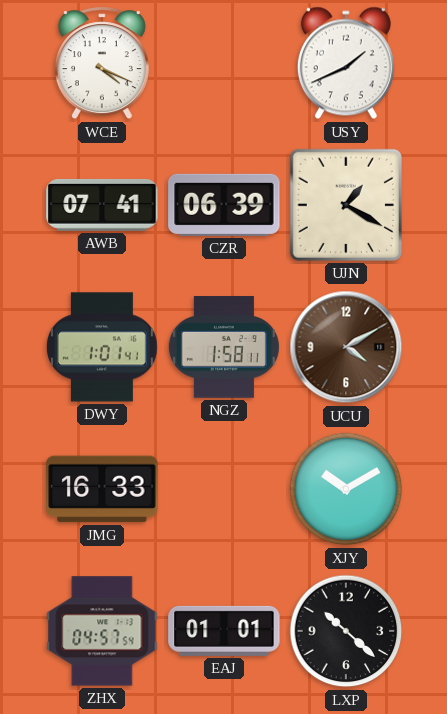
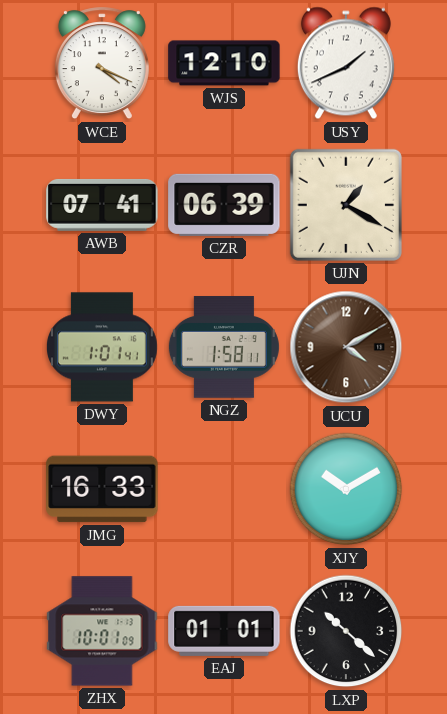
WJS: none -> 12:10
ZHX: 04:57 -> 10:01
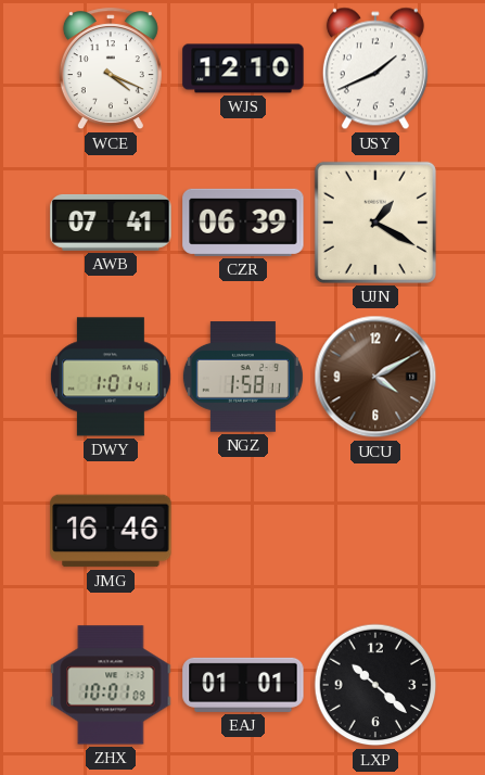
JMG: 16:33 -> 16:46
XJY: 10:10 -> none
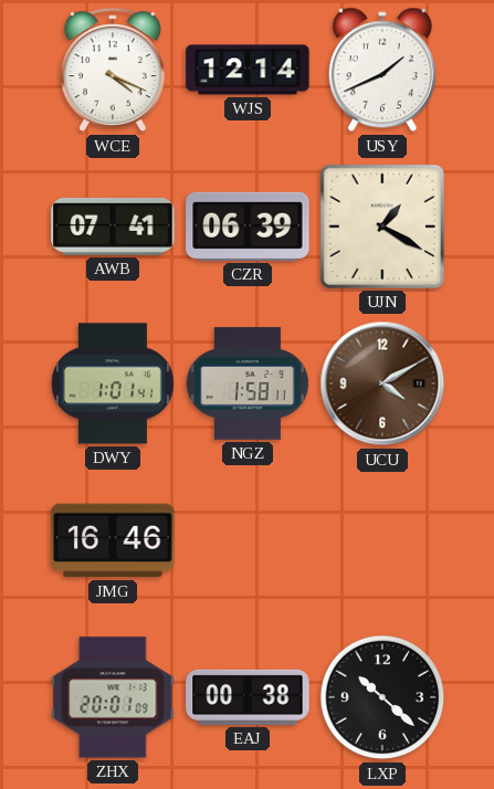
WJS: 12:10 -> 12:14
ZHX: 10:01 -> 20:01
EAJ: 01:01 -> 00:38
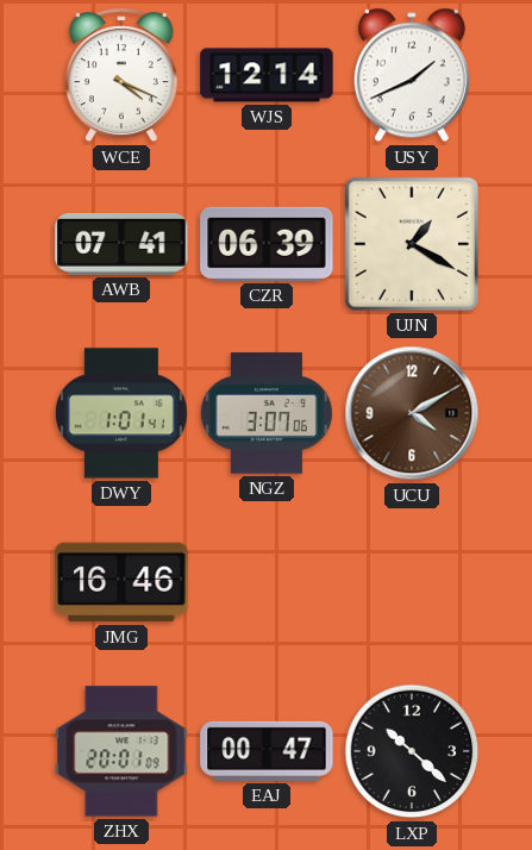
NGZ: 1:58 -> 3:07
EAJ: 00:38 -> 00:47
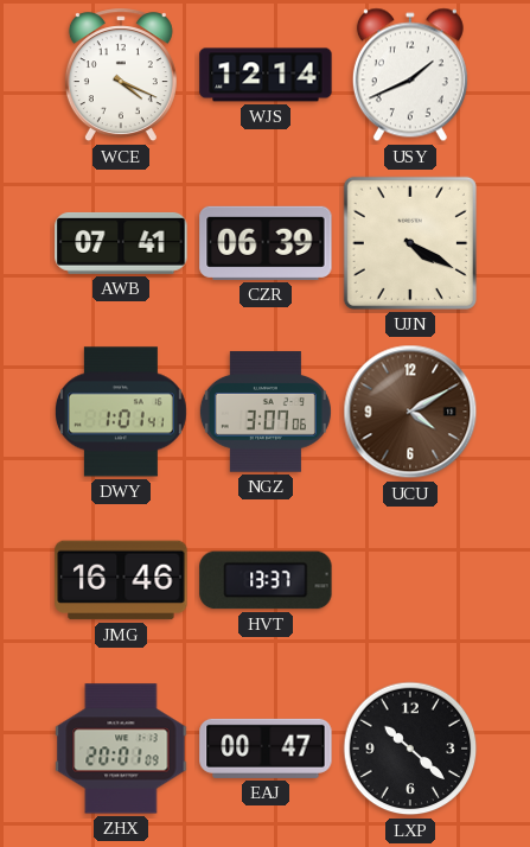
UJN: 1:20 -> 4:20
HVT: none -> 13:37
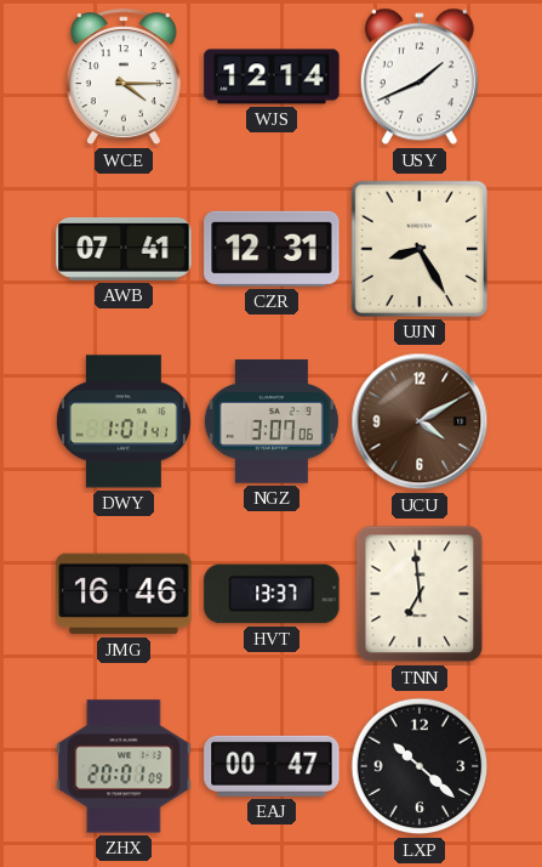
WCE: 4:19 -> 4:15
CZR: 06:39 -> 12:31
UJN: 4:20 -> 8:25
TNN: none -> 6:59
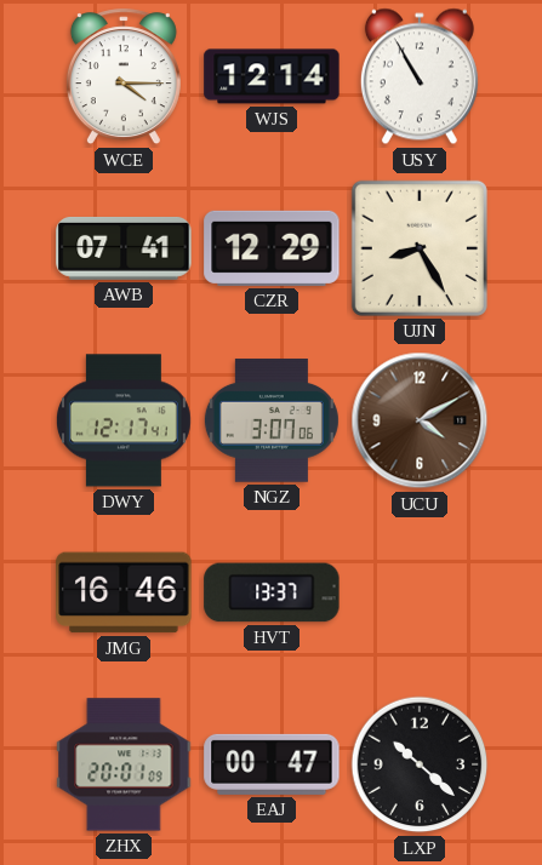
USY: 1:41 -> 10:55
CZR: 12:31 -> 12:29
DWY: 1:01 -> 12:17
TNN: 6:59 -> none
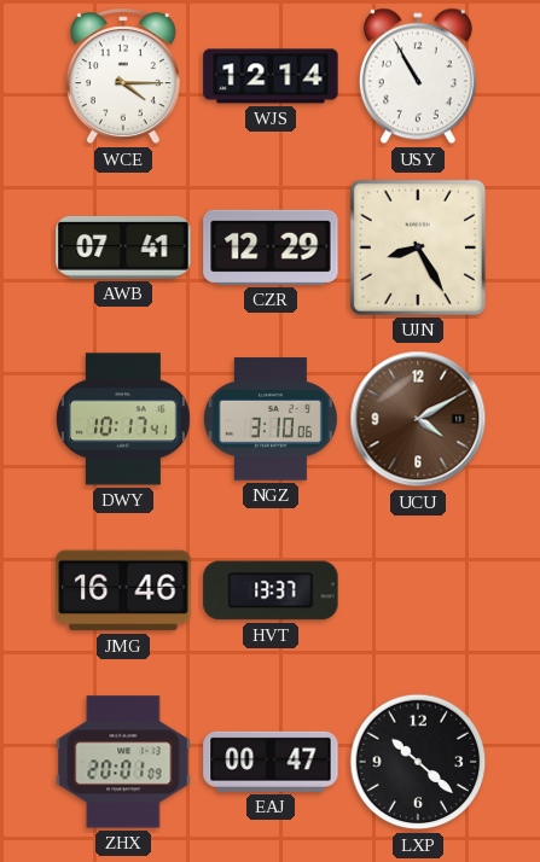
DWY: 12:17 -> 10:17
NGZ: 3:07 -> 3:10
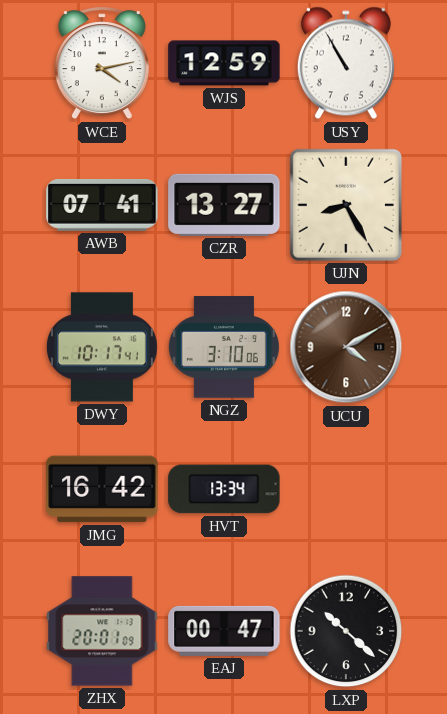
WCE: 4:15 -> 4:13
WJS: 12:14 -> 12:59
CZR: 12:29 -> 13:27
JMG: 16:46 -> 16:42
HVT: 13:37 -> 13:34
